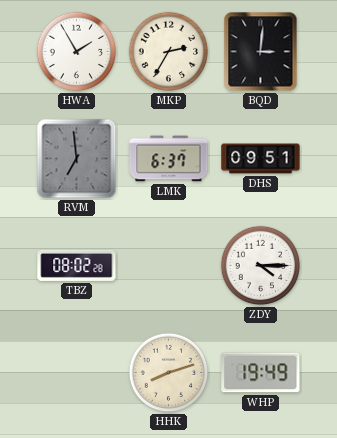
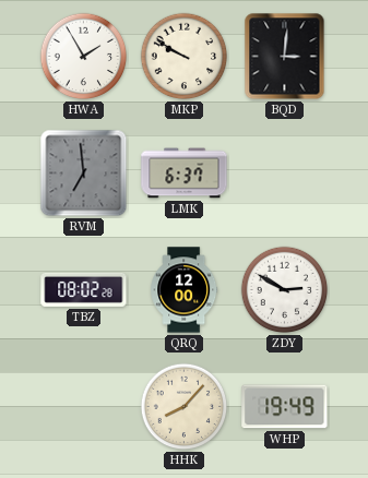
MKP: 2:35 -> 9:50
DHS: 09:51 -> none
QRQ: none -> 12:00
ZDY: 4:15 -> 2:50
HHK: 8:12 -> 8:07
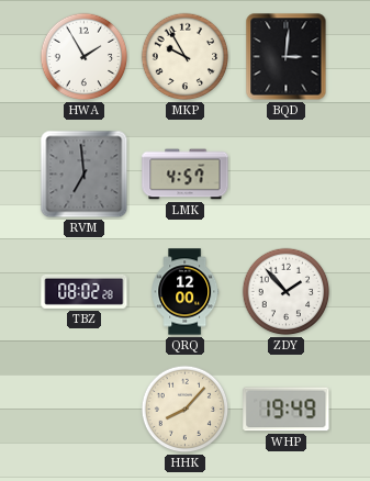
MKP: 9:50 -> 9:55
LMK: 6:37 -> 4:57
ZDY: 2:50 -> 1:53
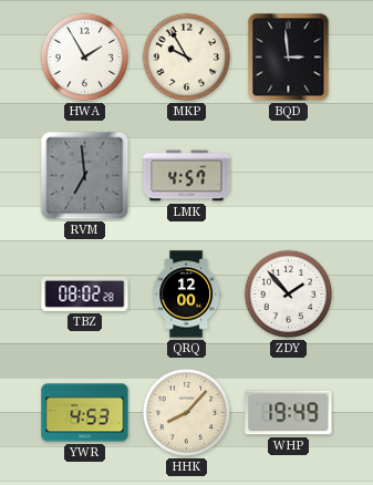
BQD: 3:01 -> 2:59
YWR: none -> 4:53
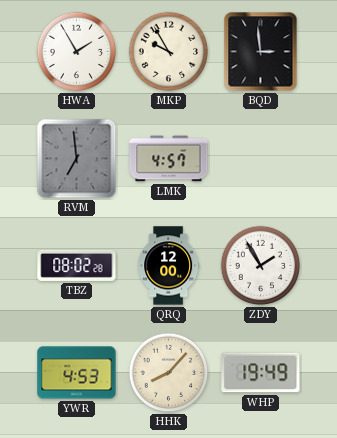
ZDY: 1:53 -> 1:55
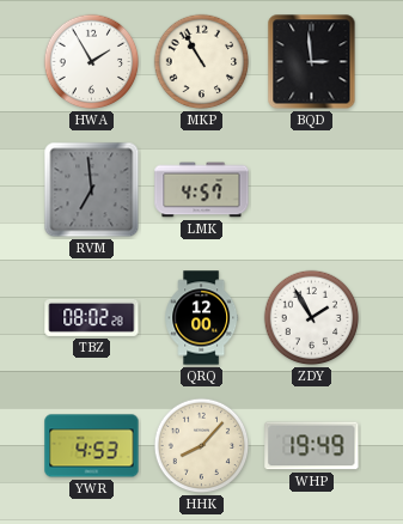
MKP: 9:55 -> 10:55
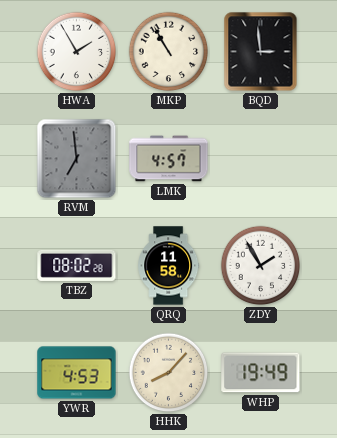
QRQ: 12:00 -> 11:58
